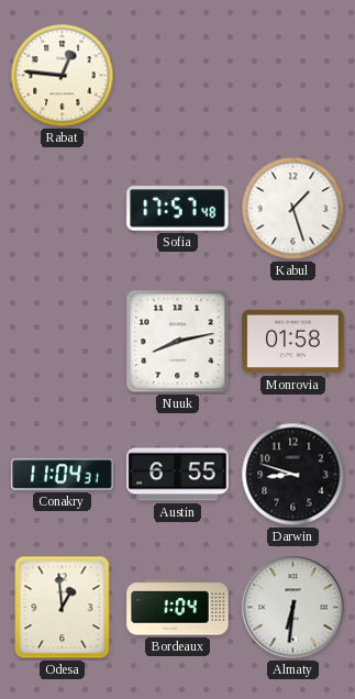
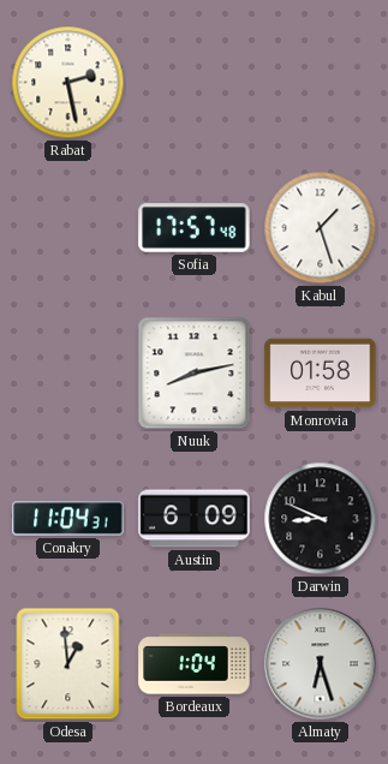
Rabat: 12:46 -> 2:28
Austin: 6:55 -> 6:09
Darwin: 8:48 -> 8:49
Almaty: 6:31 -> 6:27
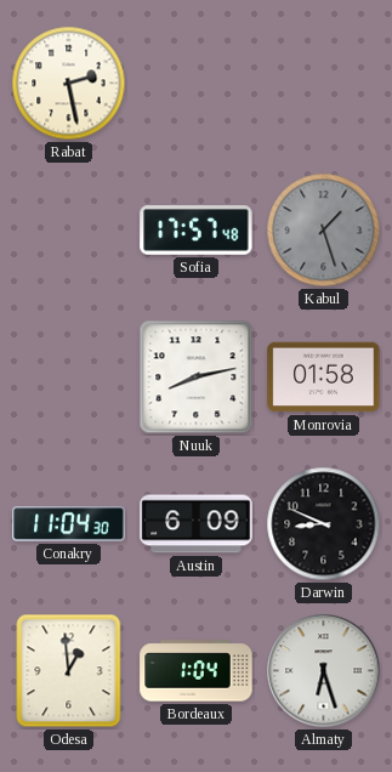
Kabul dial: white -> grey
Conakry: 11:04:31 -> 11:04:30
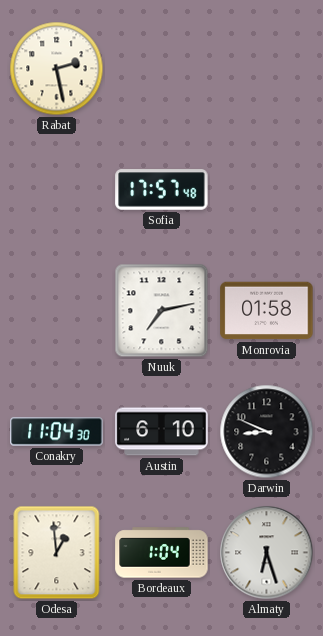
Kabul: 1:27 -> none
Nuuk: 8:13 -> 7:13
Austin: 6:09 -> 6:10
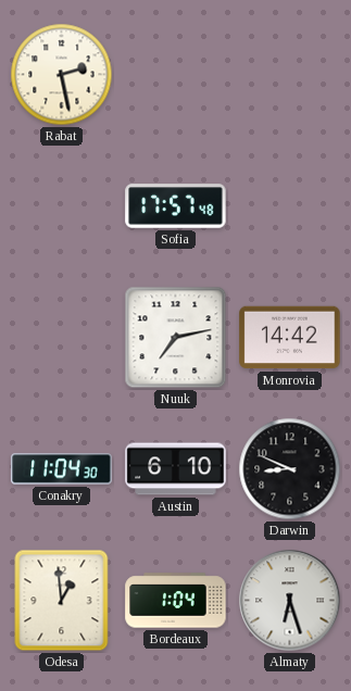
Monrovia: 01:58 -> 14:42
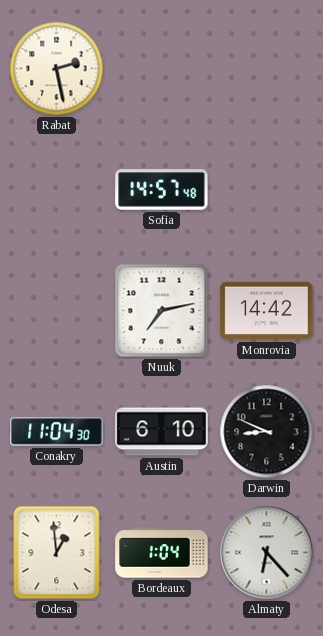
Sofia: 17:57 -> 14:57
Almaty: 6:27 -> 6:23
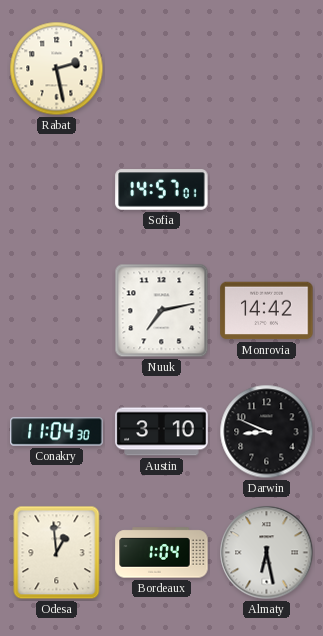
Sofia: 14:57:48 -> 14:57:01
Austin: 6:10 -> 3:10
Almaty: 6:23 -> 6:28
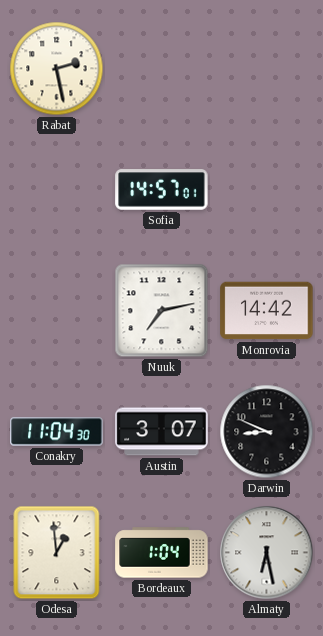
Austin: 3:10 -> 3:07
